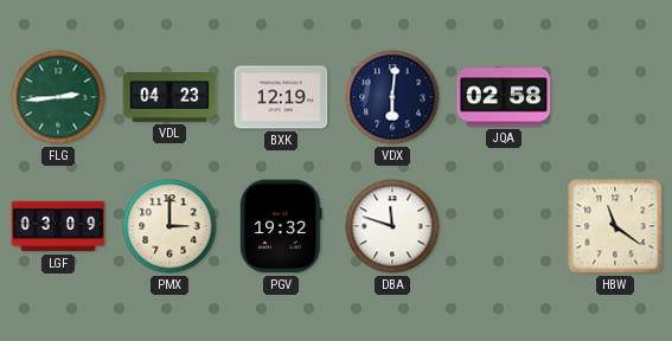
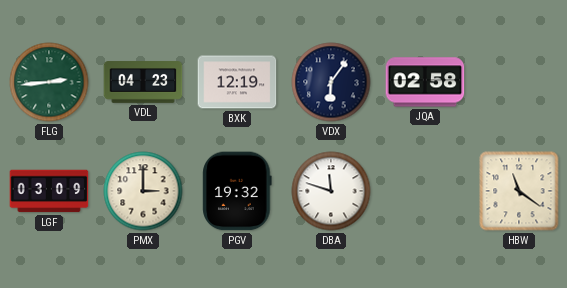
VDX: 6:01 -> 6:06
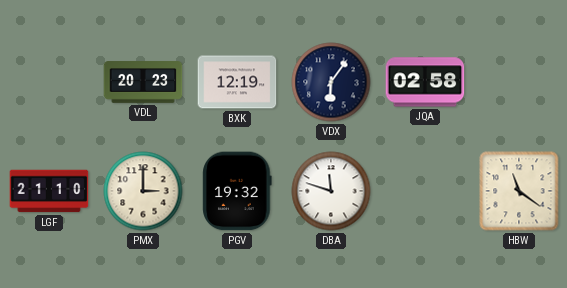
FLG: 2:44 -> none
VDL: 04:23 -> 20:23
LGF: 03:09 -> 21:10
